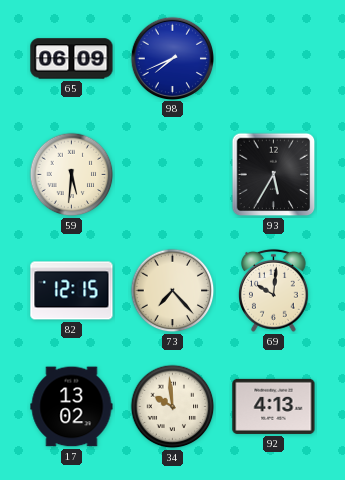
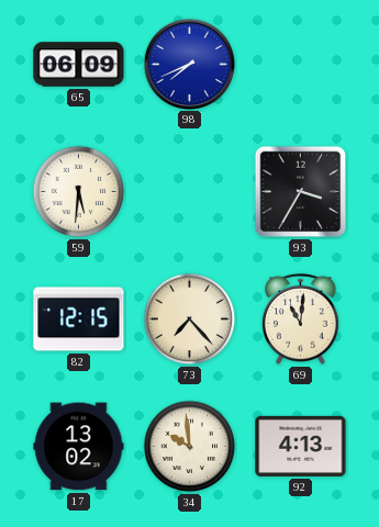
93: 5:35 -> 3:35
69: 10:01 -> 11:01
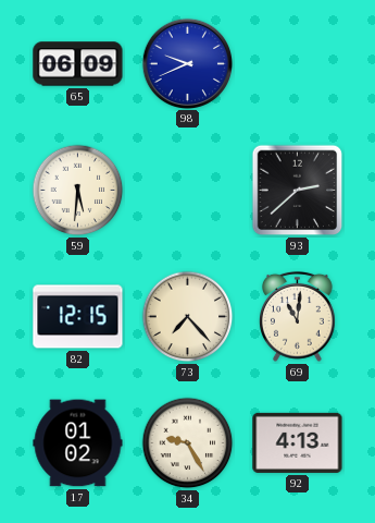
98: 7:41 -> 9:41
93: 3:35 -> 2:38
17: 13:02 -> 01:02
34: 9:59 -> 9:25
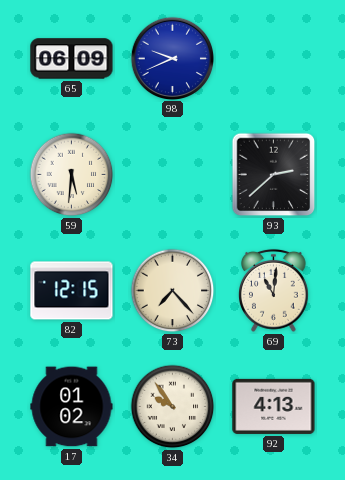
34: 9:25 -> 9:54
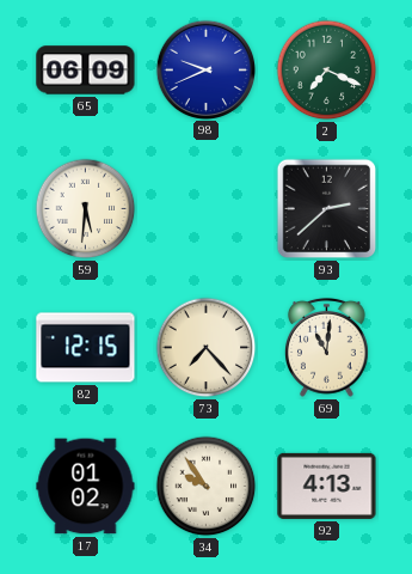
2: none -> 7:19
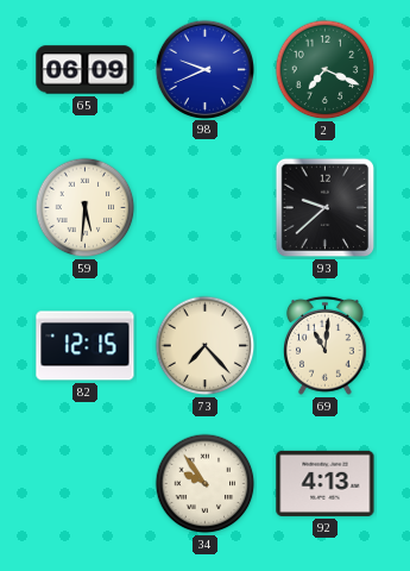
93: 2:38 -> 9:38
17: 01:02 -> none
